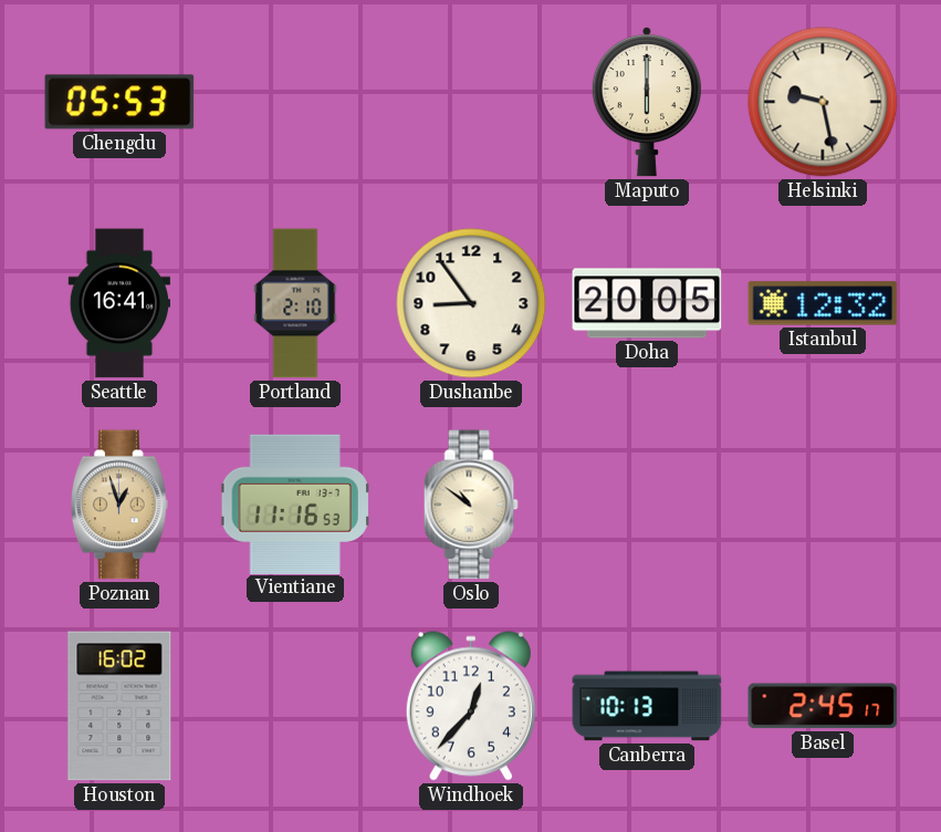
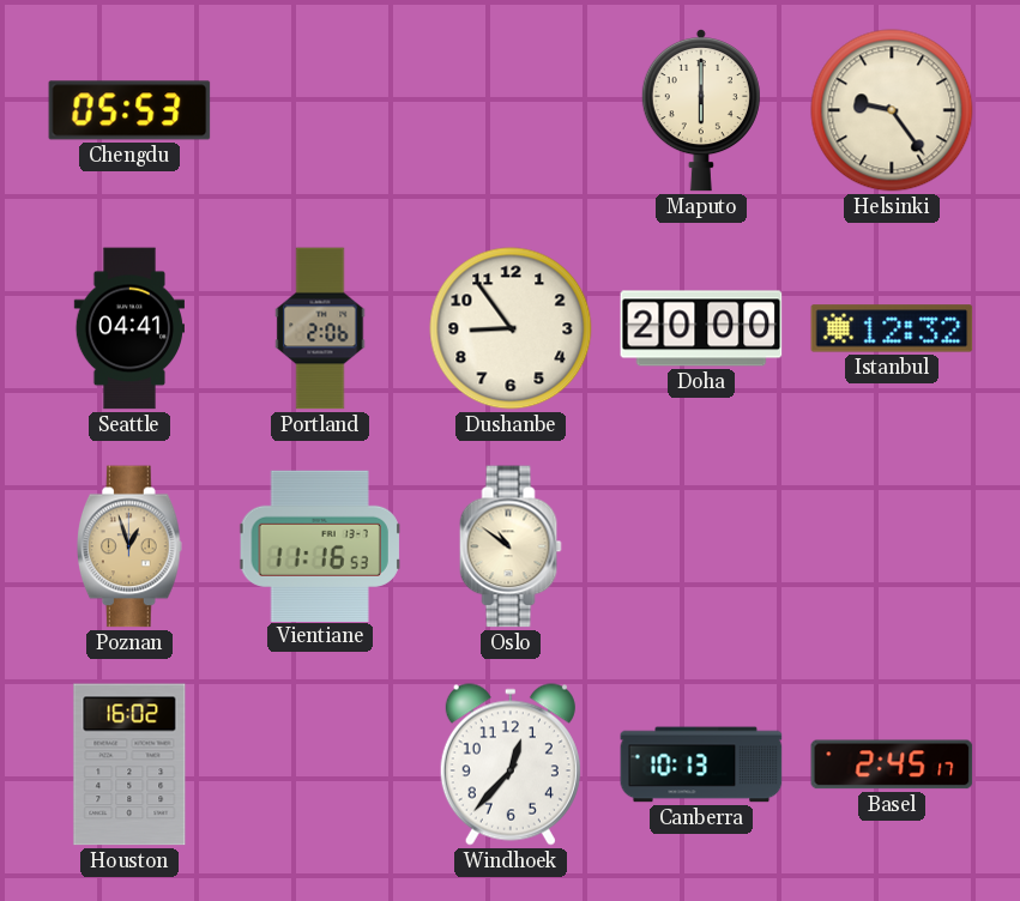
Helsinki: 9:28 -> 9:24
Seattle: 16:41 -> 04:41
Portland: 2:10 -> 2:06
Doha: 20:05 -> 20:00
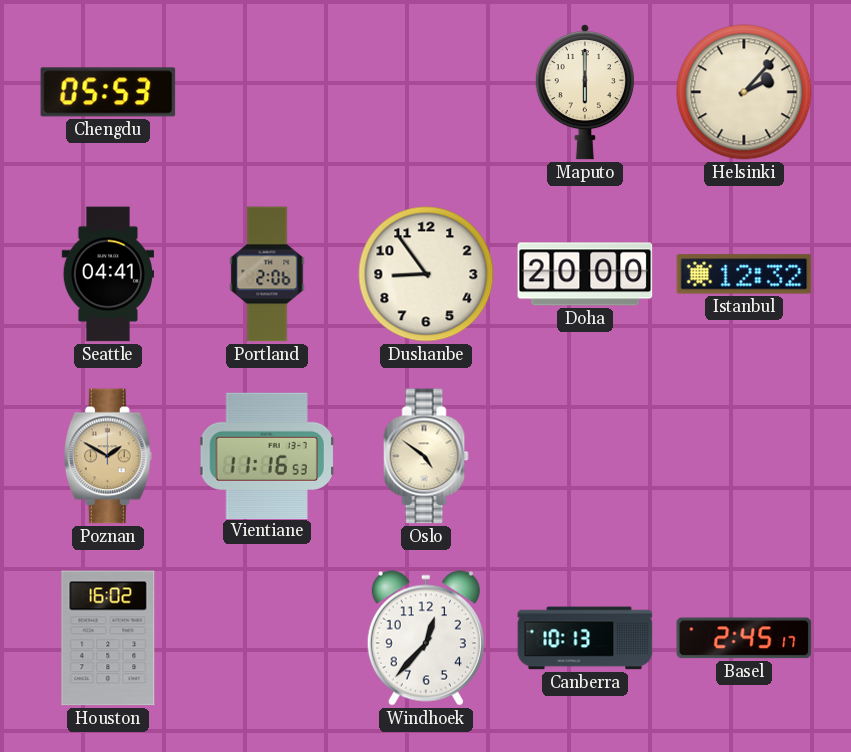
Helsinki: 9:24 -> 2:07
Poznan: 12:57 -> 1:50
Oslo: 10:51 -> 4:51
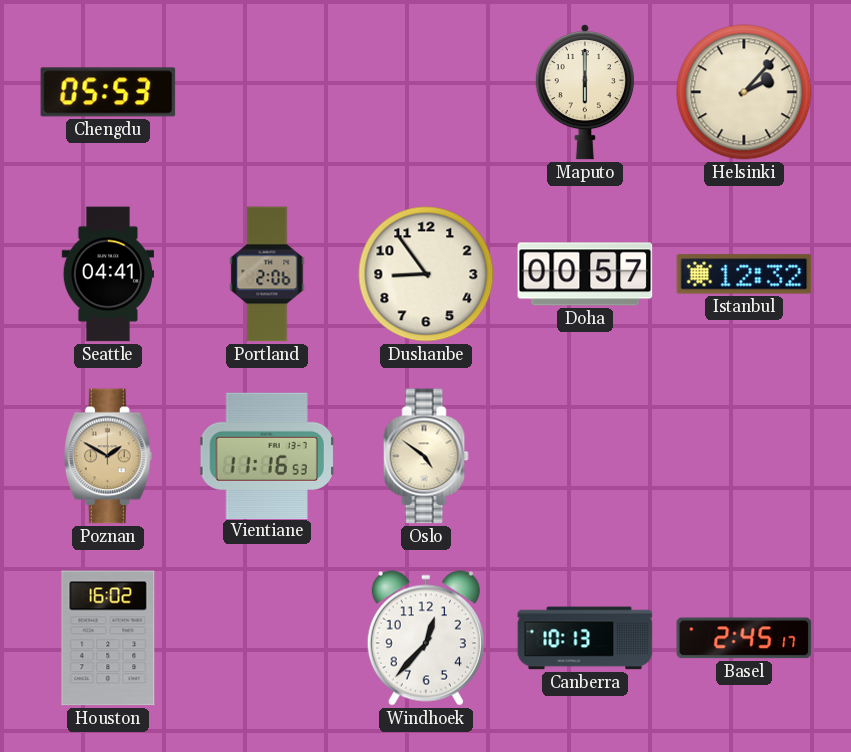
Doha: 20:00 -> 00:57
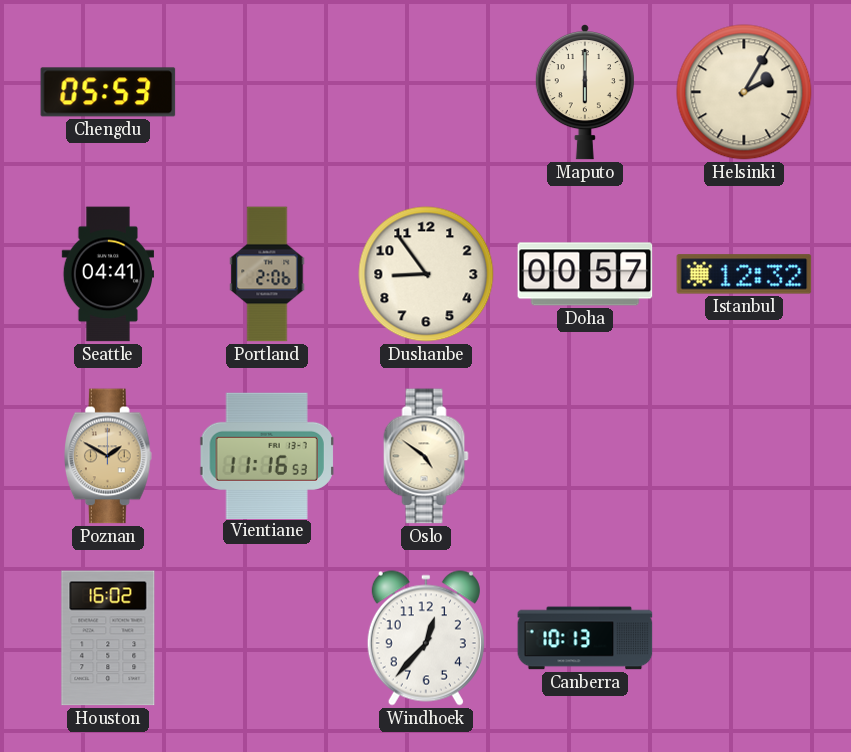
Helsinki: 2:07 -> 2:05
Basel: 2:45 -> none
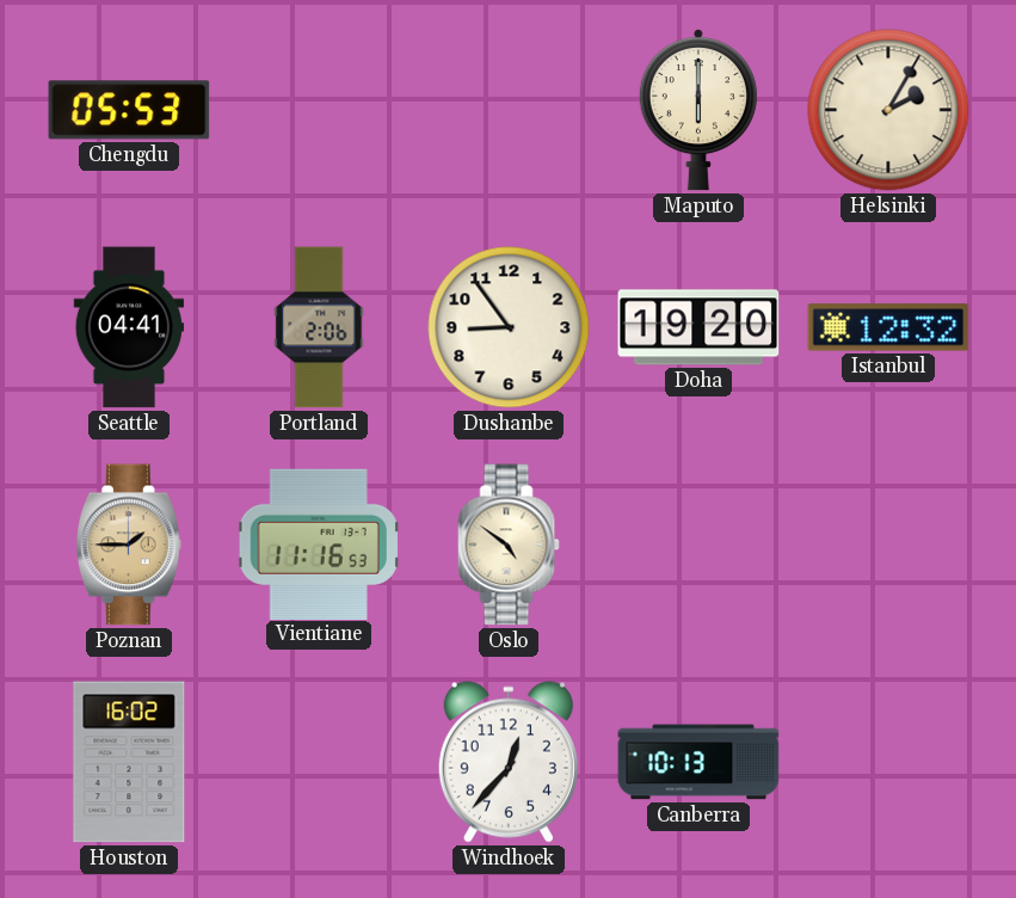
Doha: 00:57 -> 19:20
Poznan: 1:50 -> 1:45
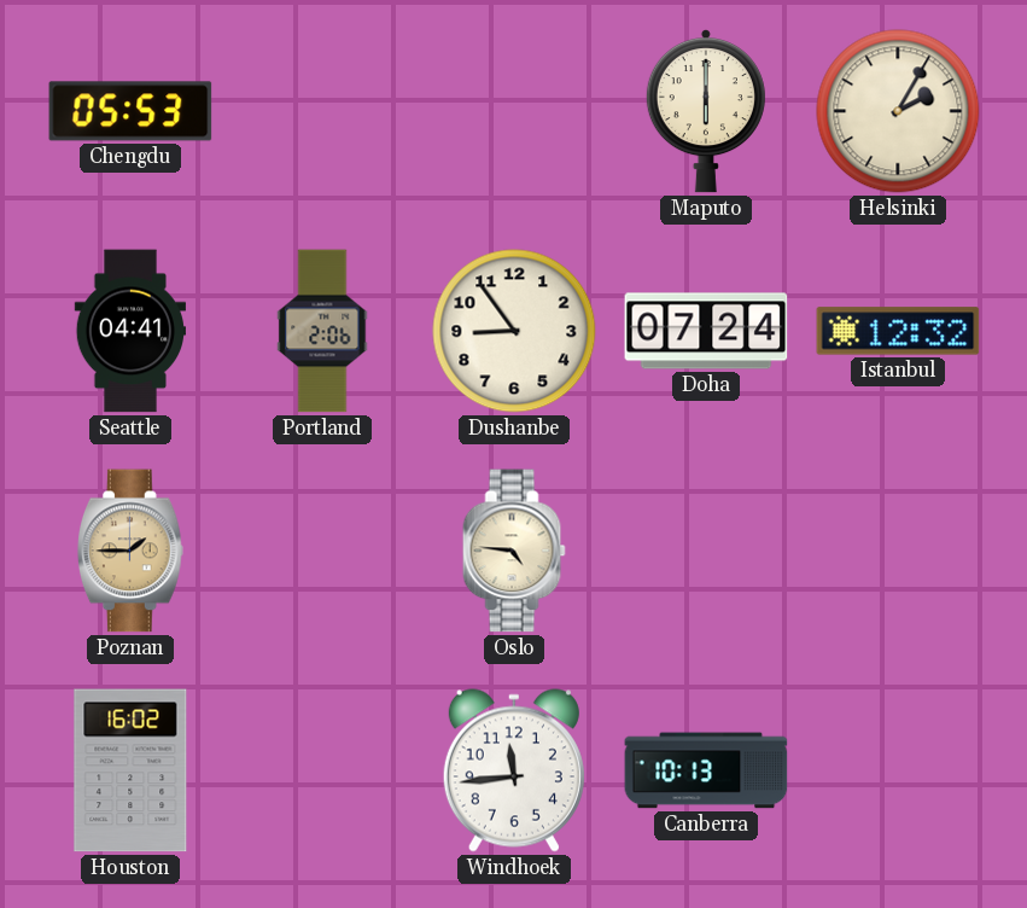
Doha: 19:20 -> 07:24
Vientiane: 11:16 -> none
Oslo: 4:51 -> 4:46
Windhoek: 12:37 -> 11:44
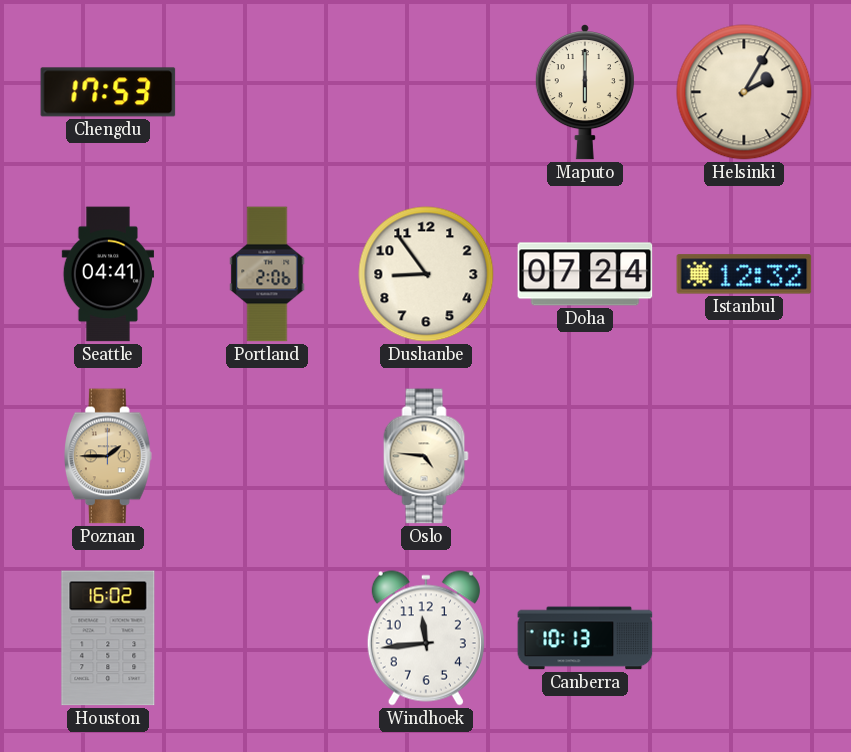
Chengdu: 05:53 -> 17:53
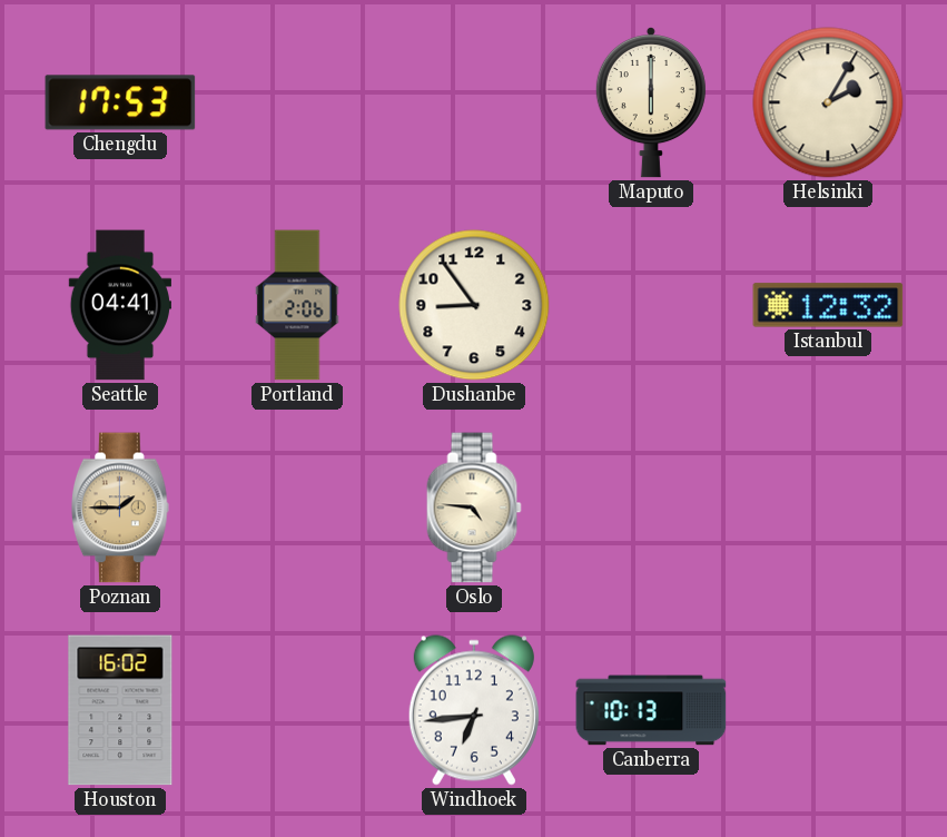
Doha: 07:24 -> none
Windhoek: 11:44 -> 6:44
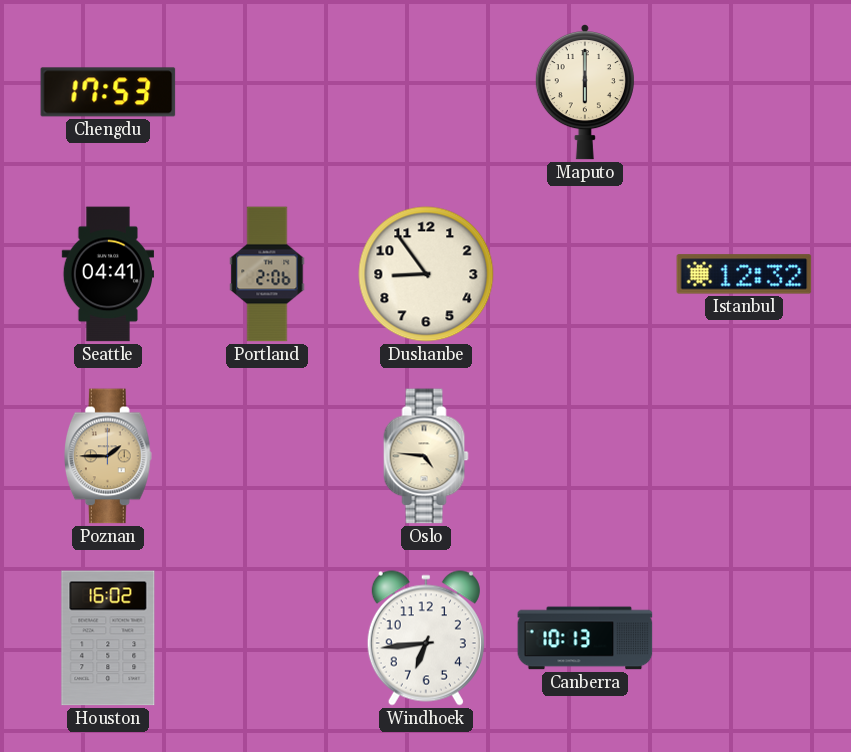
Helsinki: 2:05 -> none
